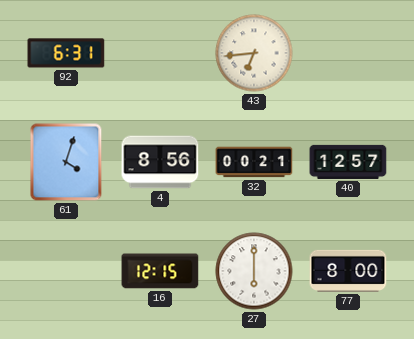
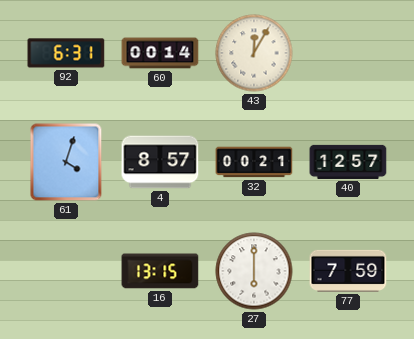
60: none -> 00:14
43: 6:44 -> 12:05
4: 8:56 -> 8:57
16: 12:15 -> 13:15
77: 8:00 -> 7:59
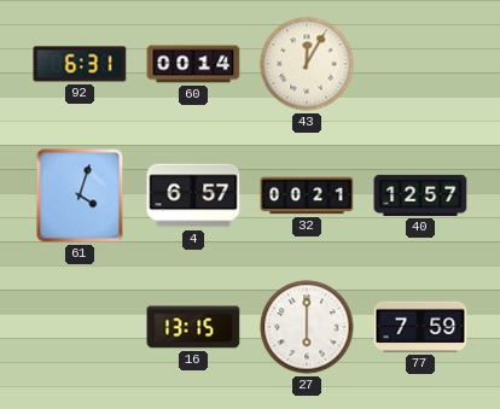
4: 8:57 -> 6:57
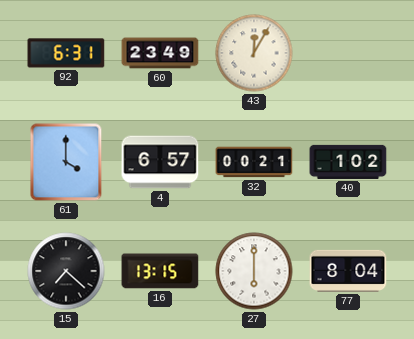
60: 00:14 -> 23:49
61: 4:03 -> 4:00
40: 12:57 -> 1:02
15: none -> 7:22
77: 7:59 -> 8:04
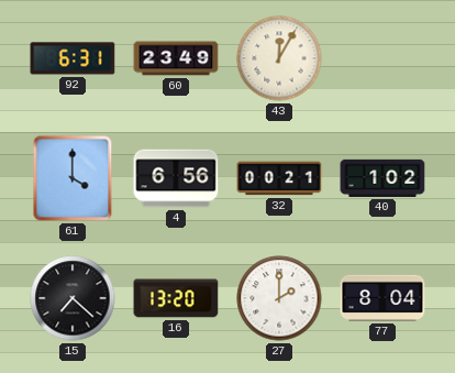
4: 6:57 -> 6:56
16: 13:15 -> 13:20
27: 6:00 -> 2:00
